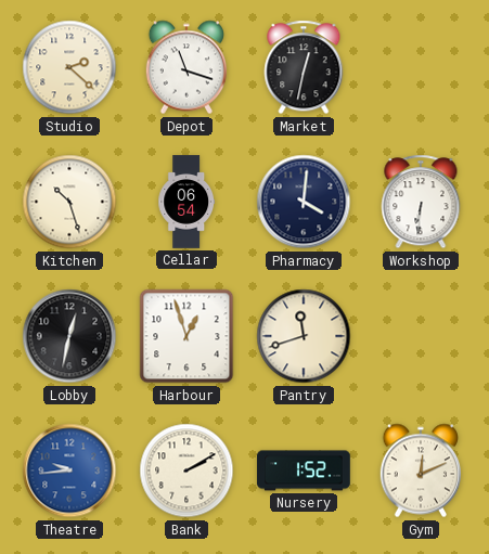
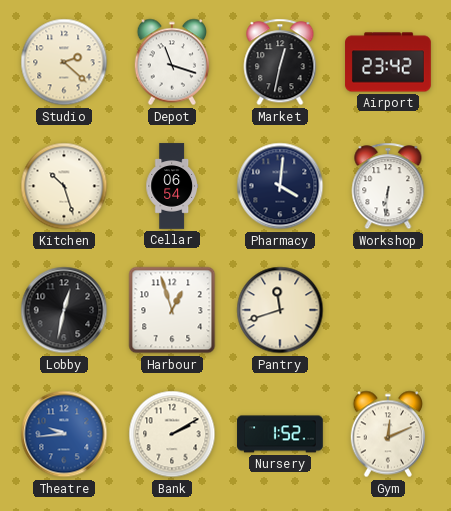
Airport: none -> 23:42
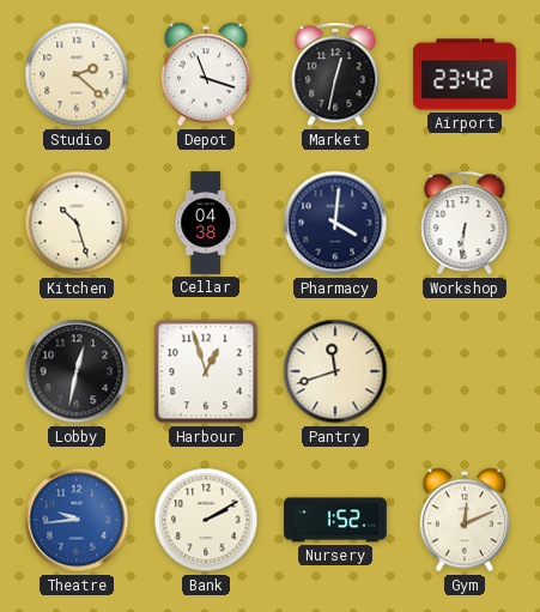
Cellar: 06:54 -> 04:38
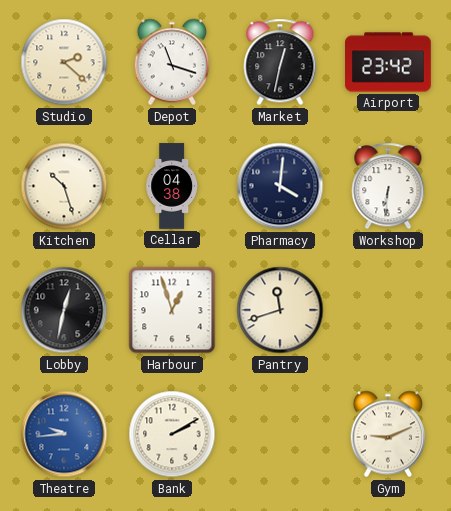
Nursery: 1:52 -> none
Gym: 12:11 -> 9:11
